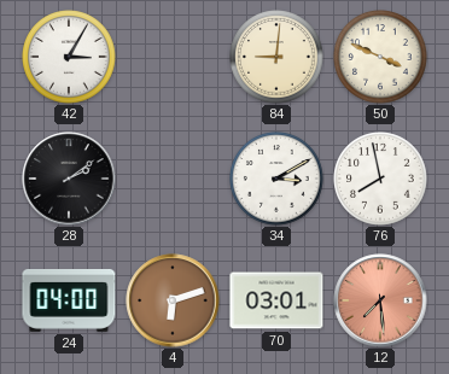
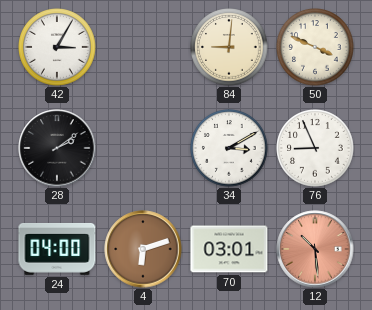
76: 7:58 -> 8:56
12: 7:29 -> 10:29
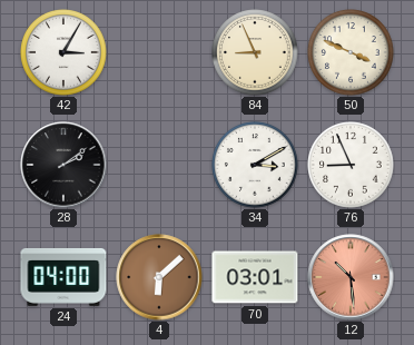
84: 9:01 -> 8:56
4: 6:12 -> 6:08
